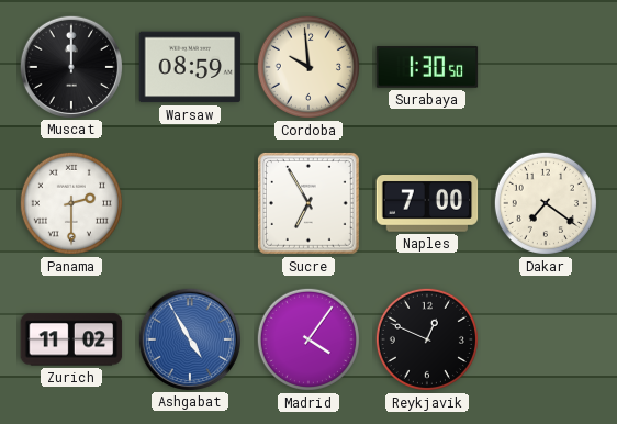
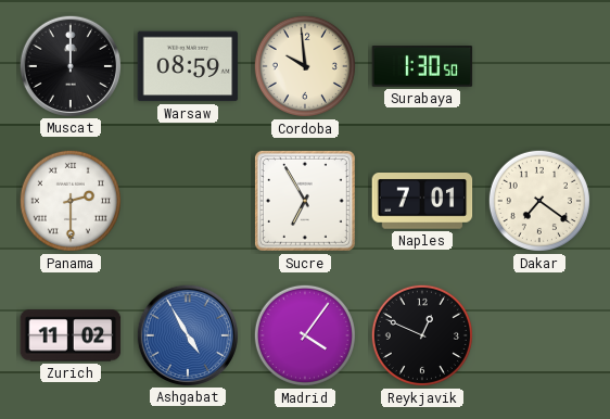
Naples: 7:00 -> 7:01
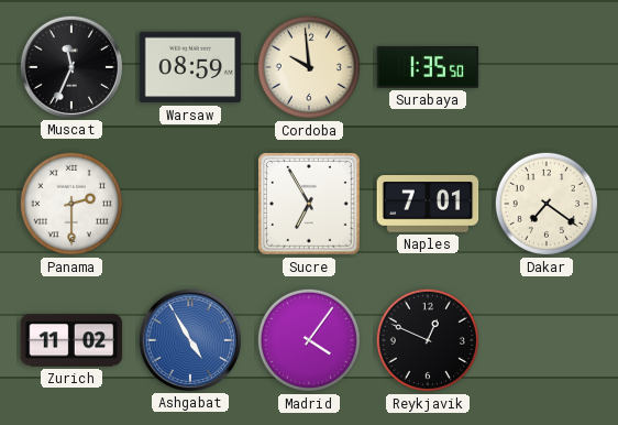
Muscat: 12:00 -> 11:34
Surabaya: 1:30 -> 1:35
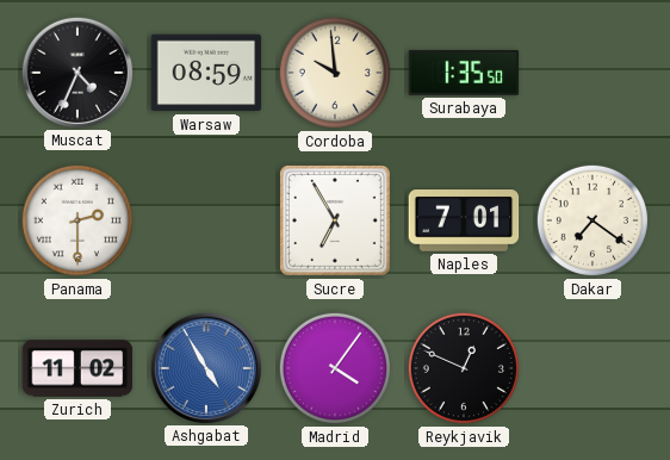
Muscat: 11:34 -> 4:34
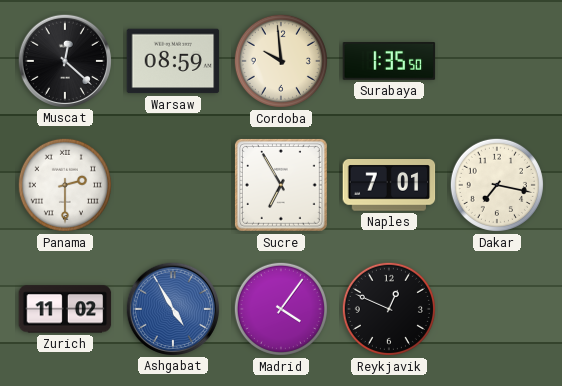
Muscat: 4:34 -> 12:22
Dakar: 7:21 -> 7:17
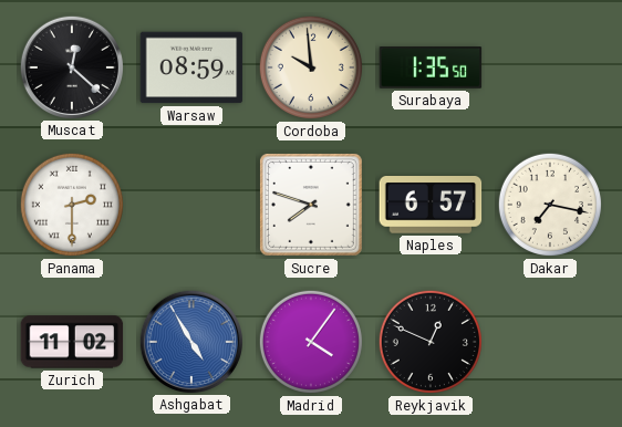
Sucre: 6:55 -> 7:48
Naples: 7:01 -> 6:57
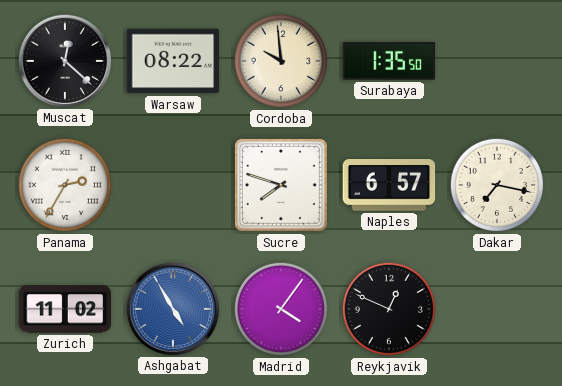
Warsaw: 08:59 -> 08:22
Panama: 2:30 -> 2:35
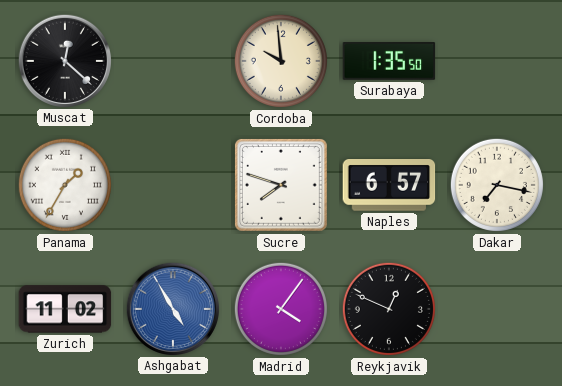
Warsaw: 08:22 -> none
Panama: 2:35 -> 1:35
